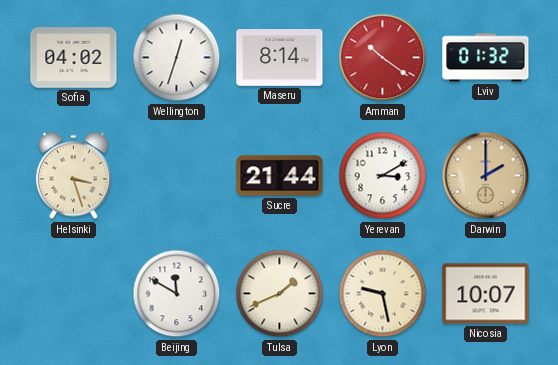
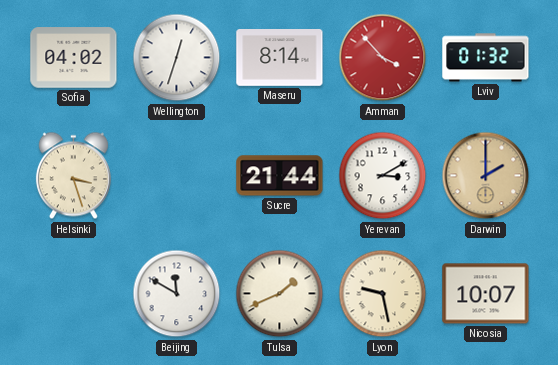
Amman: 10:21 -> 3:53
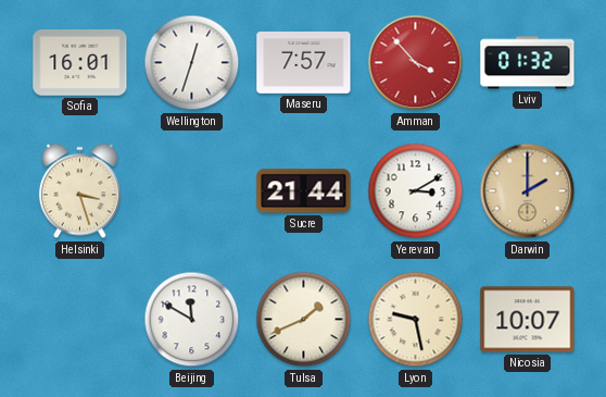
Sofia: 04:02 -> 16:01
Maseru: 8:14 -> 7:57
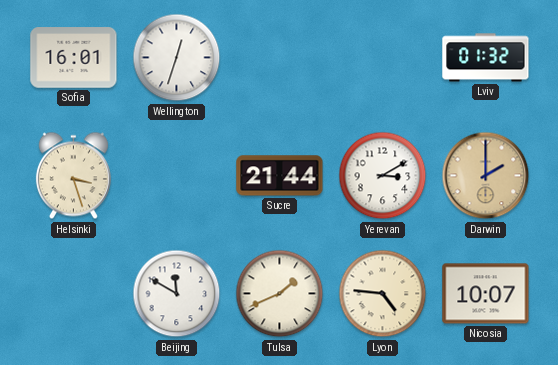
Maseru: 7:57 -> none
Amman: 3:53 -> none
Lyon: 9:28 -> 4:46
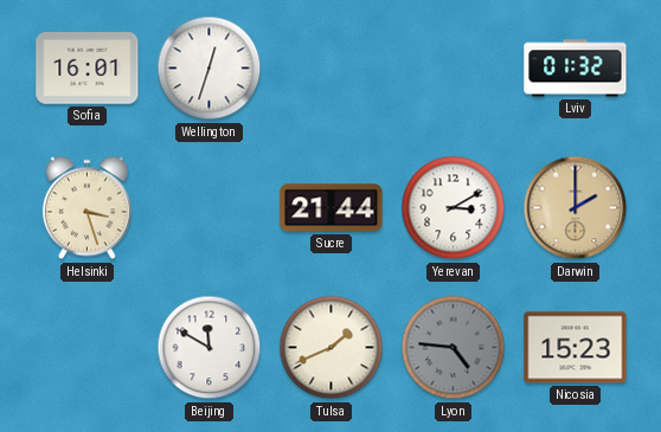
Lyon dial: cream -> grey
Nicosia: 10:07 -> 15:23
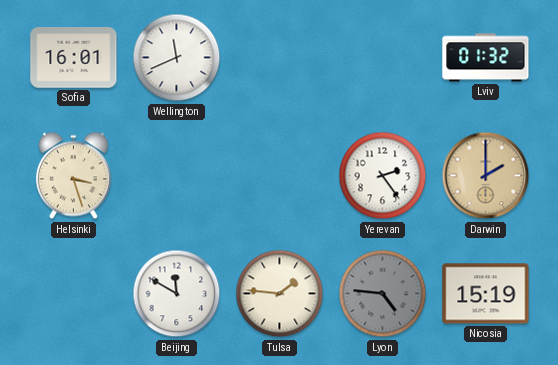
Wellington: 12:33 -> 11:41
Sucre: 21:44 -> none
Yerevan: 3:10 -> 2:24
Tulsa: 1:41 -> 1:46
Nicosia: 15:23 -> 15:19
